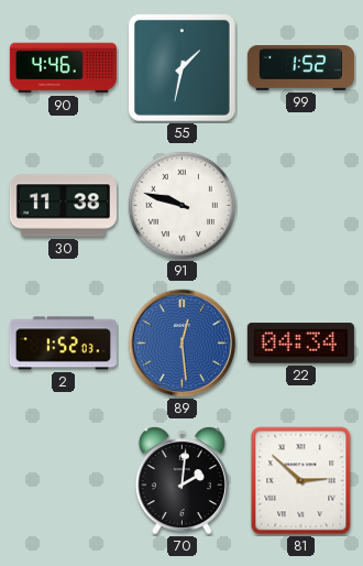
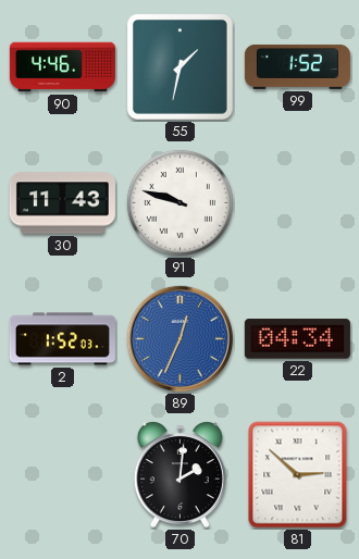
30: 11:38 -> 11:43
89: 12:29 -> 12:34
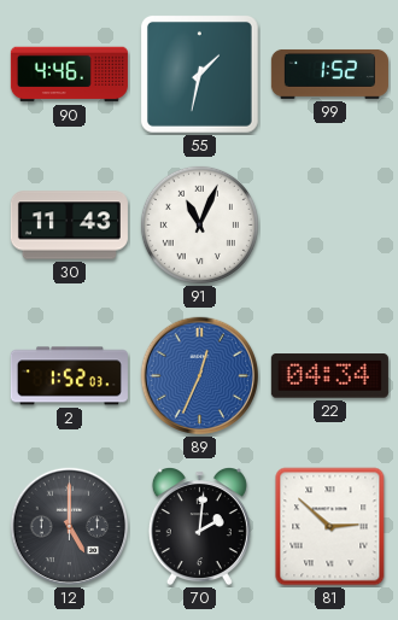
91: 9:48 -> 11:04
12: none -> 5:00
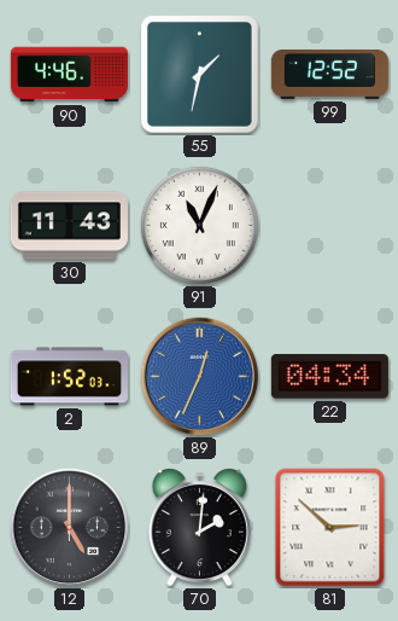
99: 1:52 -> 12:52
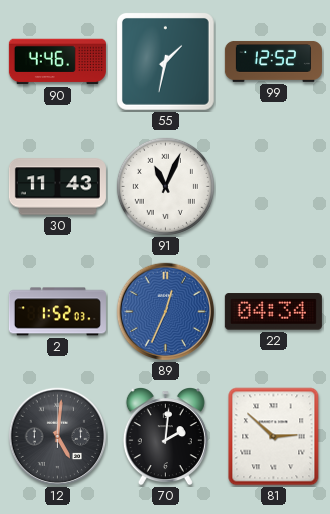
12: 5:00 -> 5:01
